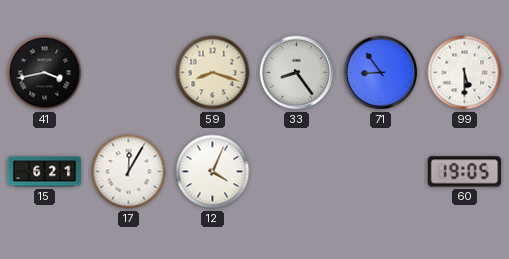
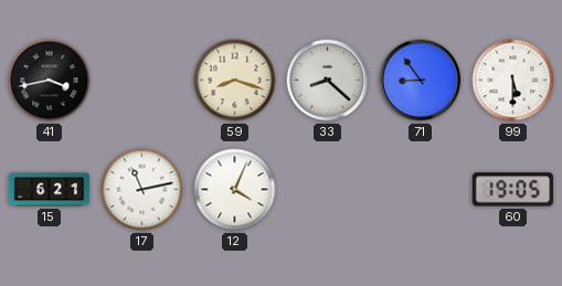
33: 8:24 -> 8:22
17: 12:05 -> 11:13
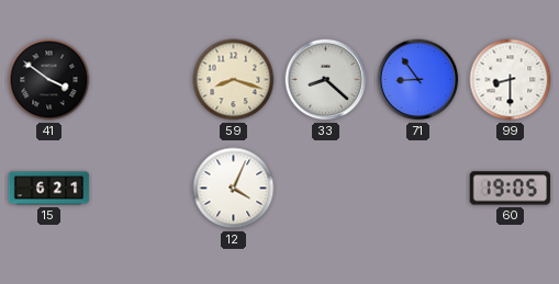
41: 3:43 -> 3:51
99: 5:30 -> 8:30
17: 11:13 -> none
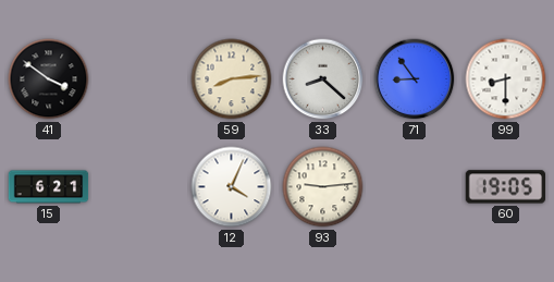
59: 8:18 -> 8:14
93: none -> 9:14
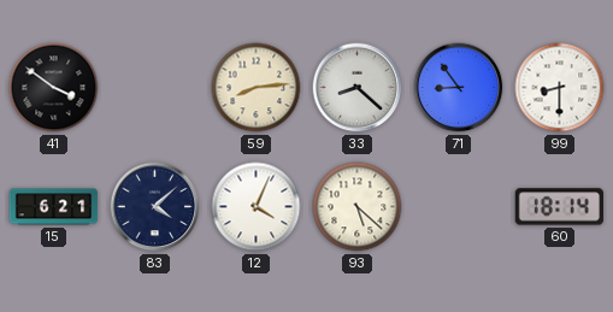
83: none -> 4:08
93: 9:14 -> 5:22
60: 19:05 -> 18:14
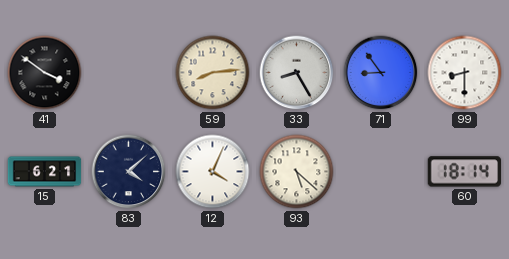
33: 8:22 -> 8:25
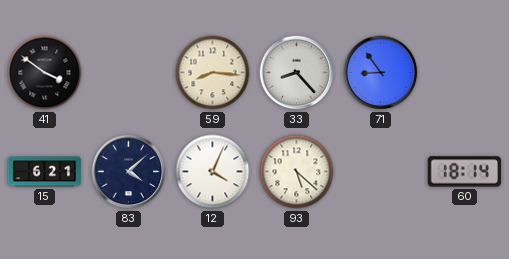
59: 8:14 -> 8:16
33: 8:25 -> 8:23
99: 8:30 -> none
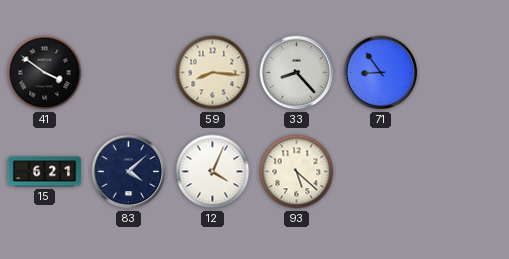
60: 18:14 -> none
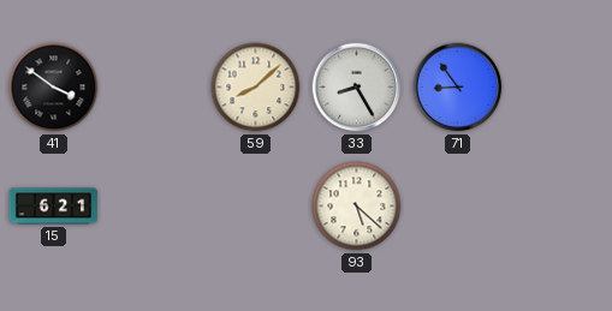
59: 8:16 -> 8:08
33: 8:23 -> 8:25
83: 4:08 -> none
12: 4:04 -> none
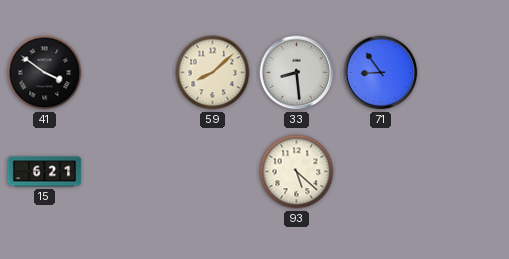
33: 8:25 -> 8:29
